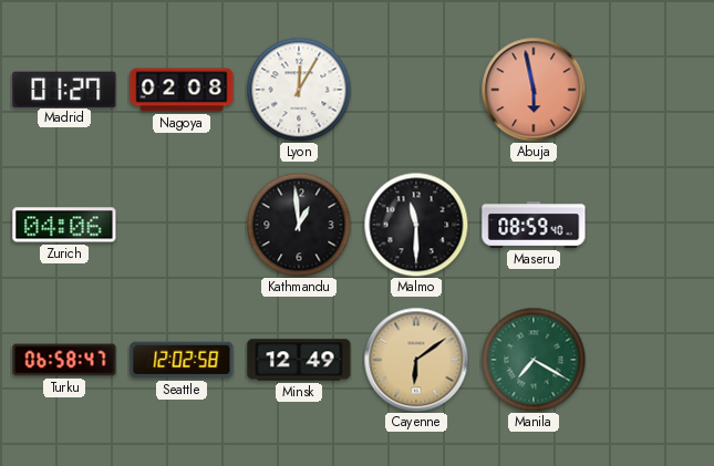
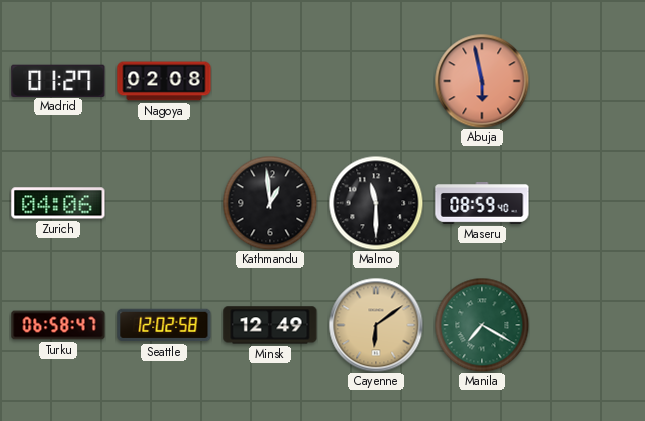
Lyon: 12:05 -> none
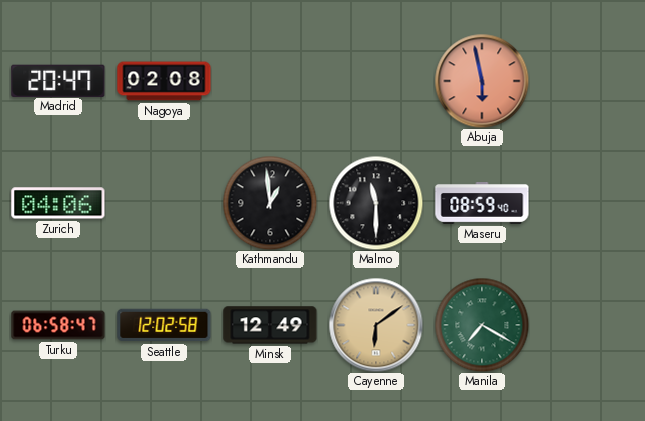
Madrid: 01:27 -> 20:47
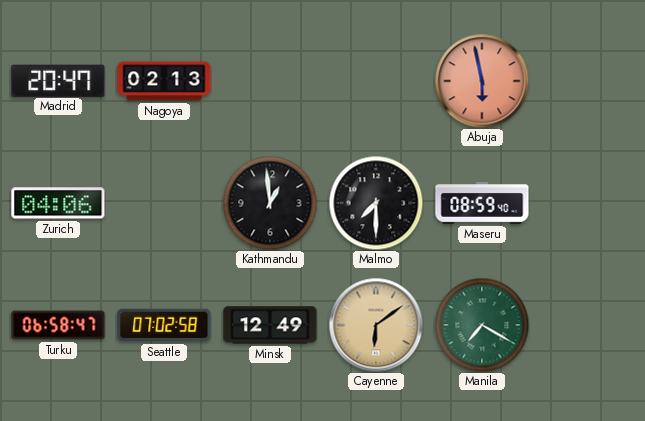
Nagoya: 02:08 -> 02:13
Malmo: 11:30 -> 7:30
Seattle: 12:02 -> 07:02
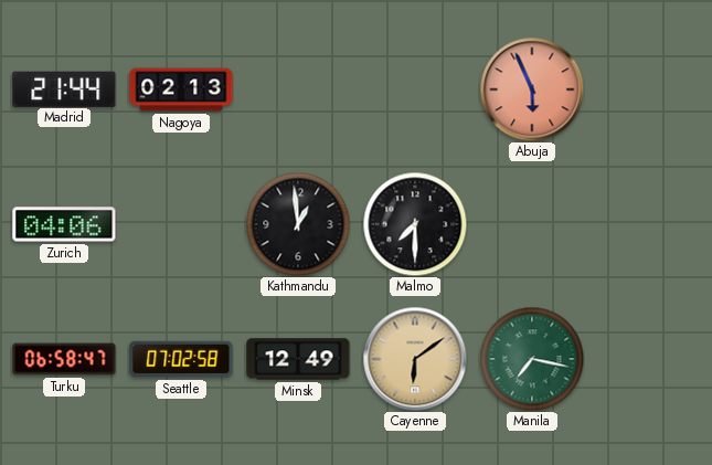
Madrid: 20:47 -> 21:44
Abuja: 5:58 -> 5:56
Maseru: 08:59 -> none
Manila: 7:20 -> 7:17
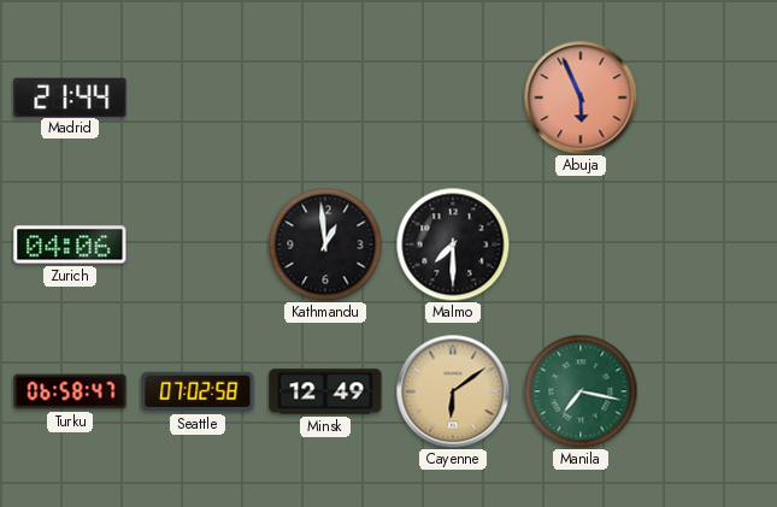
Nagoya: 02:13 -> none
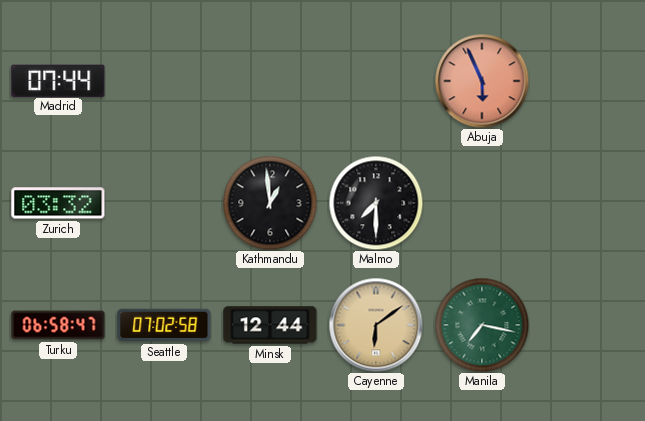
Madrid: 21:44 -> 07:44
Zurich: 04:06 -> 03:32
Minsk: 12:49 -> 12:44
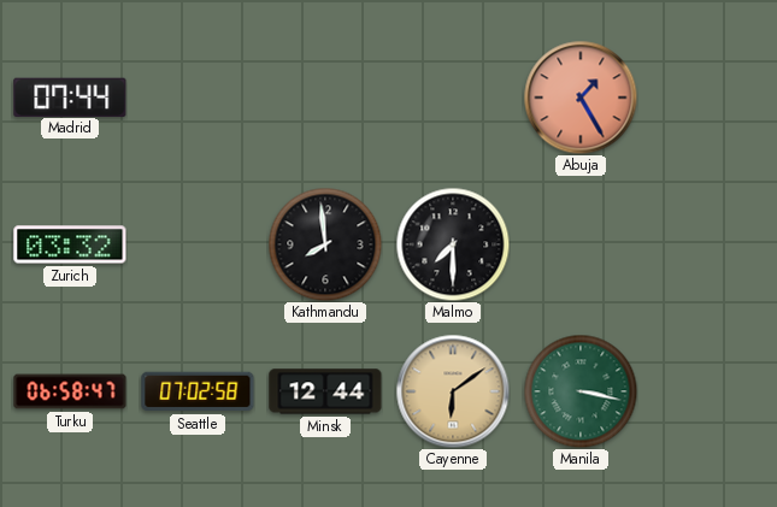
Abuja: 5:56 -> 1:25
Kathmandu: 12:59 -> 7:59
Manila: 7:17 -> 3:17
